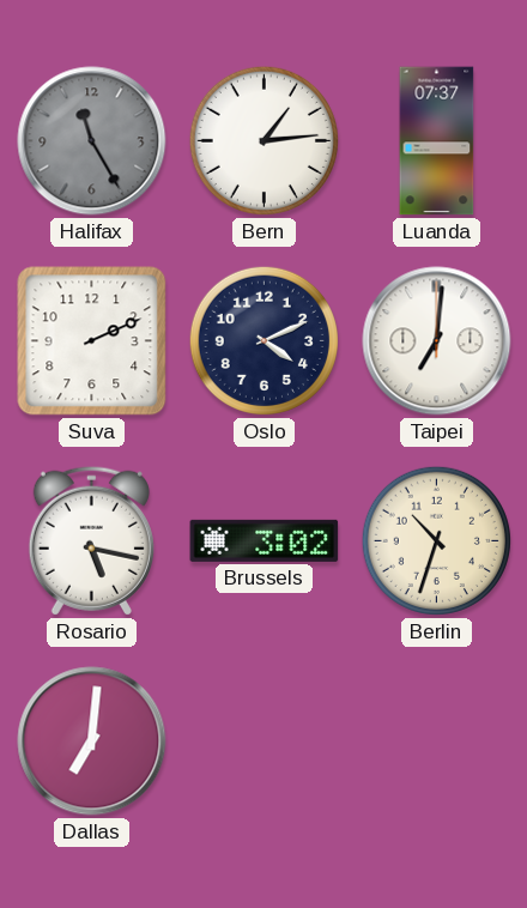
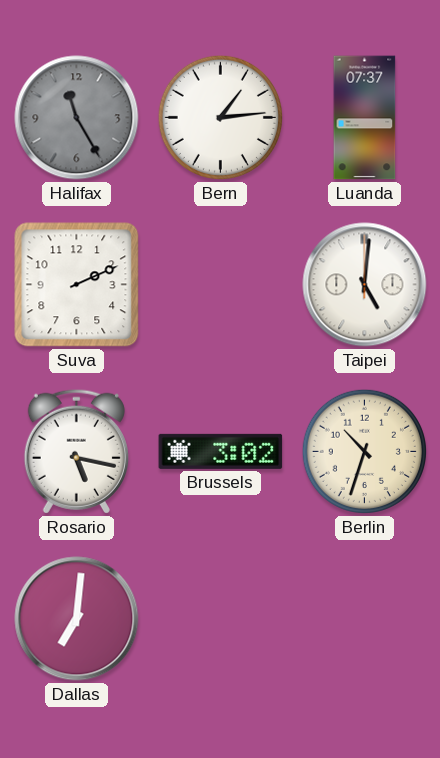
Oslo: 4:11 -> none
Taipei: 7:01 -> 5:01
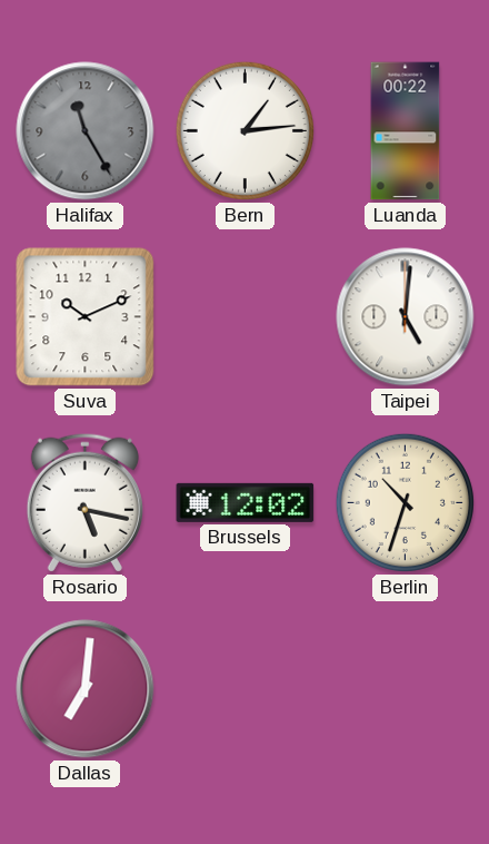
Luanda: 07:37 -> 00:22
Suva: 2:11 -> 10:11
Brussels: 3:02 -> 12:02
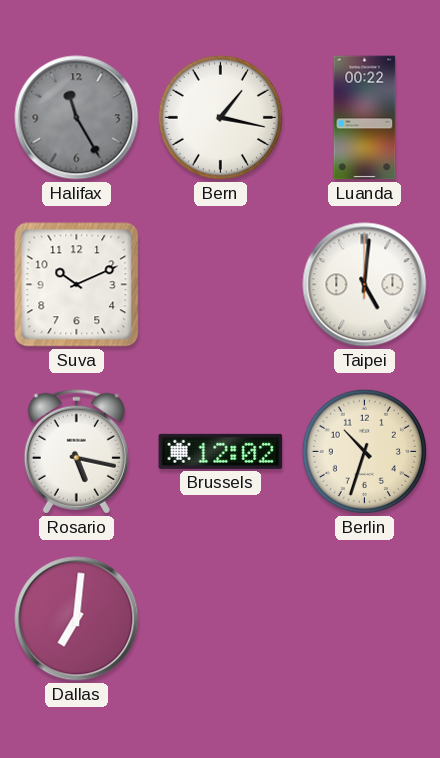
Bern: 1:14 -> 1:17
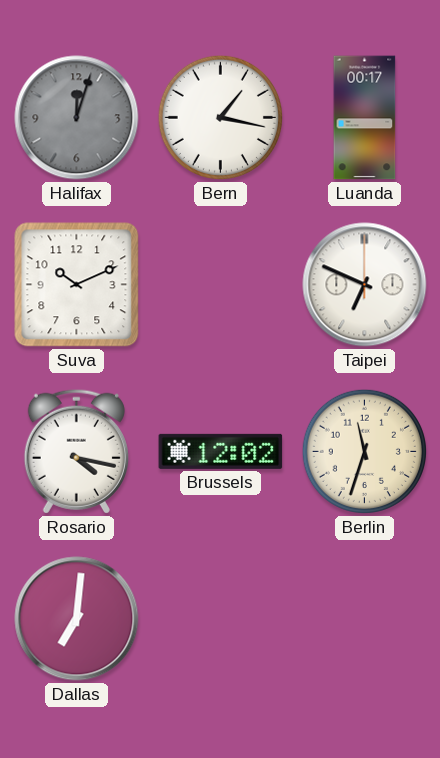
Halifax: 11:25 -> 12:03
Luanda: 00:22 -> 00:17
Taipei: 5:01 -> 6:49
Rosario: 5:17 -> 4:17
Berlin: 10:33 -> 11:33
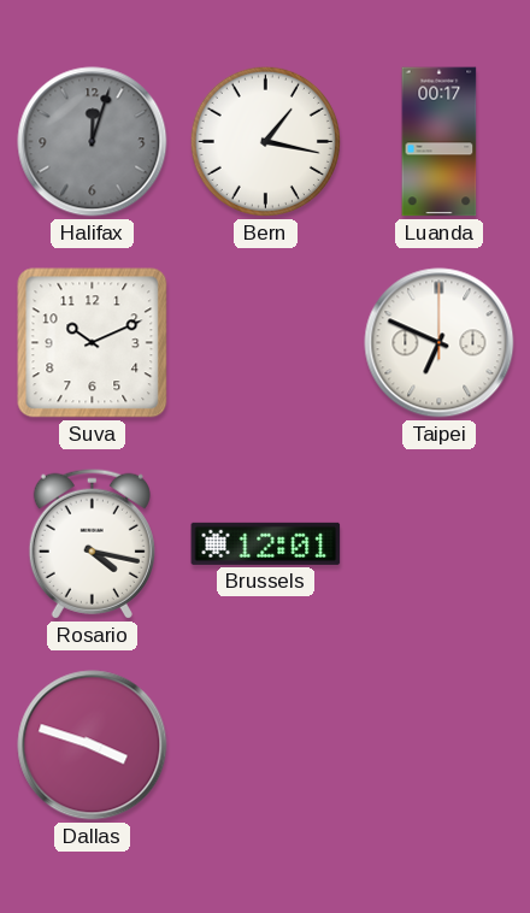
Brussels: 12:02 -> 12:01
Berlin: 11:33 -> none
Dallas: 7:01 -> 3:48
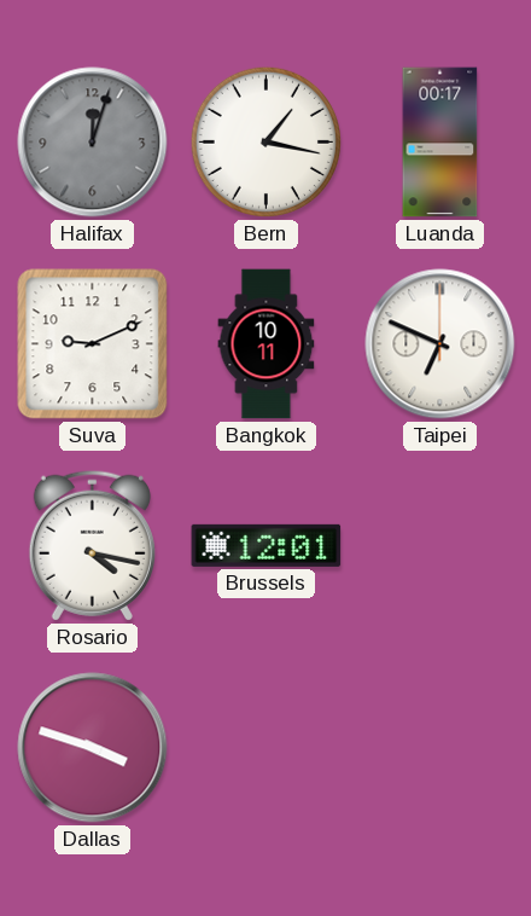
Suva: 10:11 -> 9:11
Bangkok: none -> 10:11
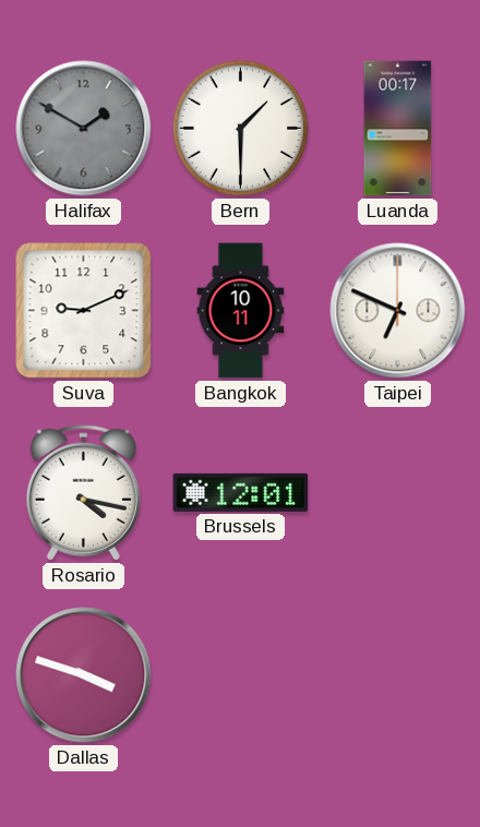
Halifax: 12:03 -> 1:50
Bern: 1:17 -> 1:30
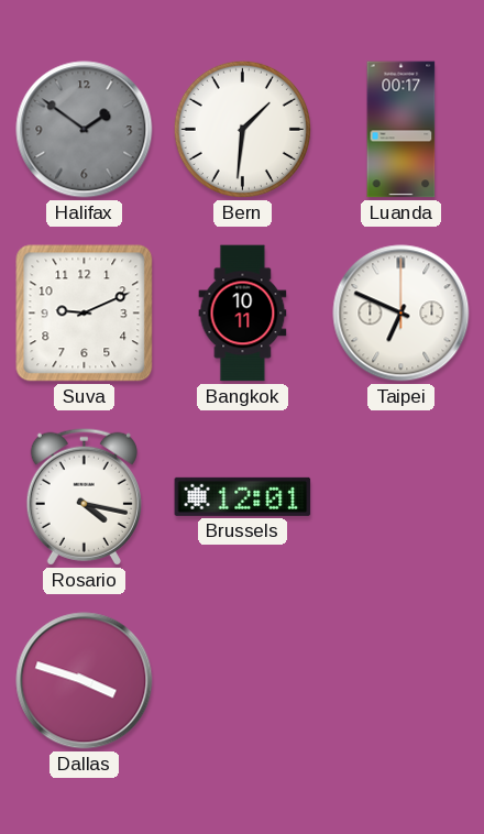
Halifax: 1:50 -> 1:51
Bern: 1:30 -> 1:31
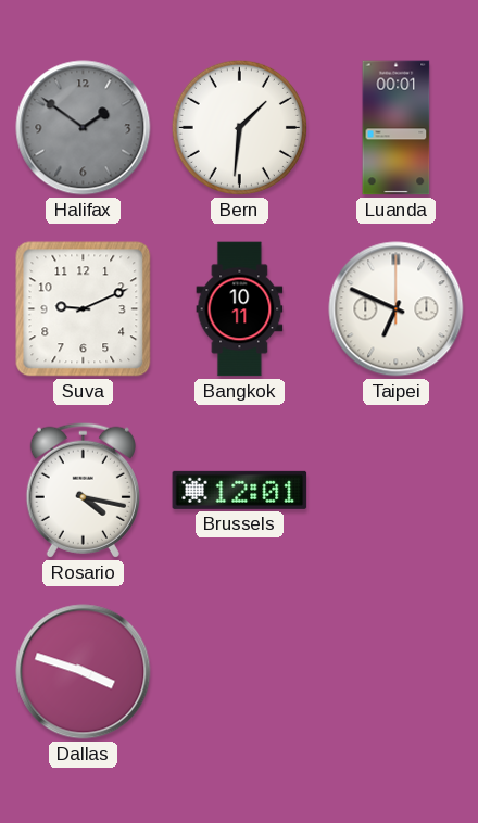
Luanda: 00:17 -> 00:01
